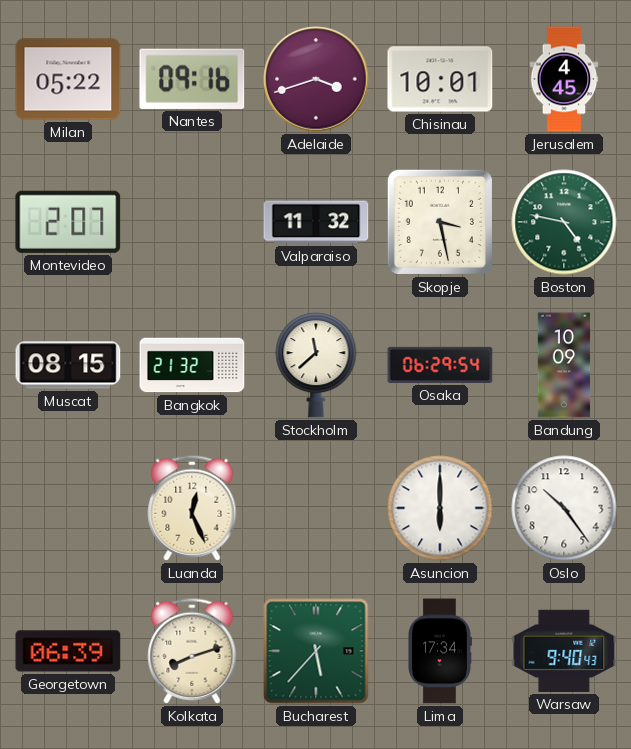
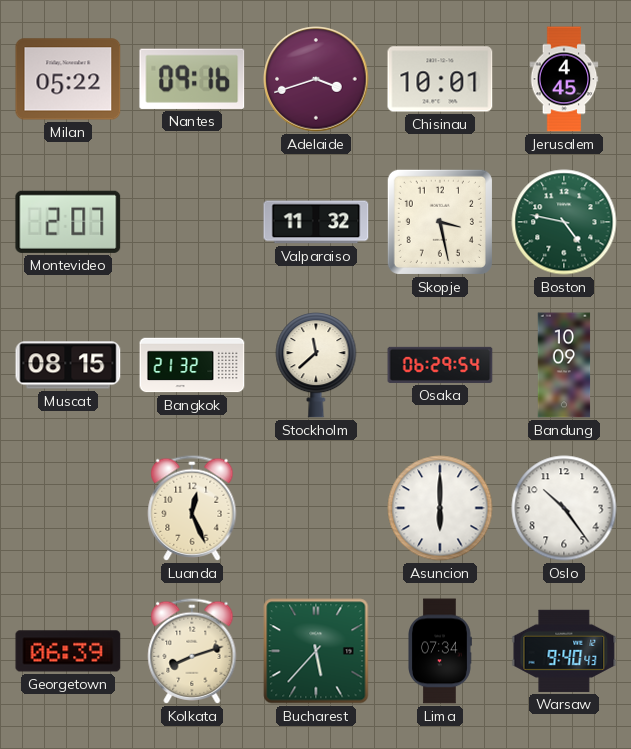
Lima: 17:34 -> 07:34
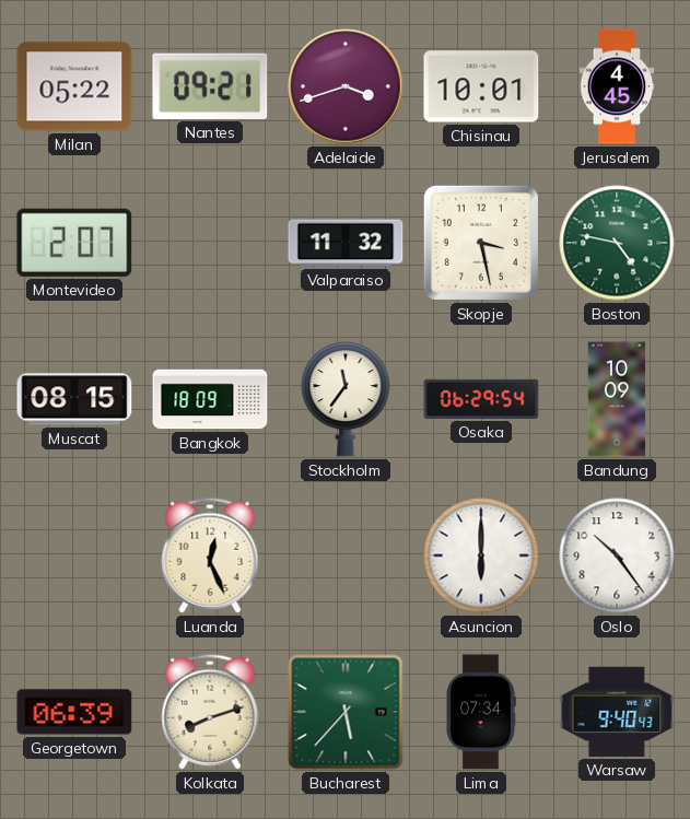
Nantes: 09:16 -> 09:21
Bangkok: 21:32 -> 18:09
Stockholm: 11:38 -> 11:36
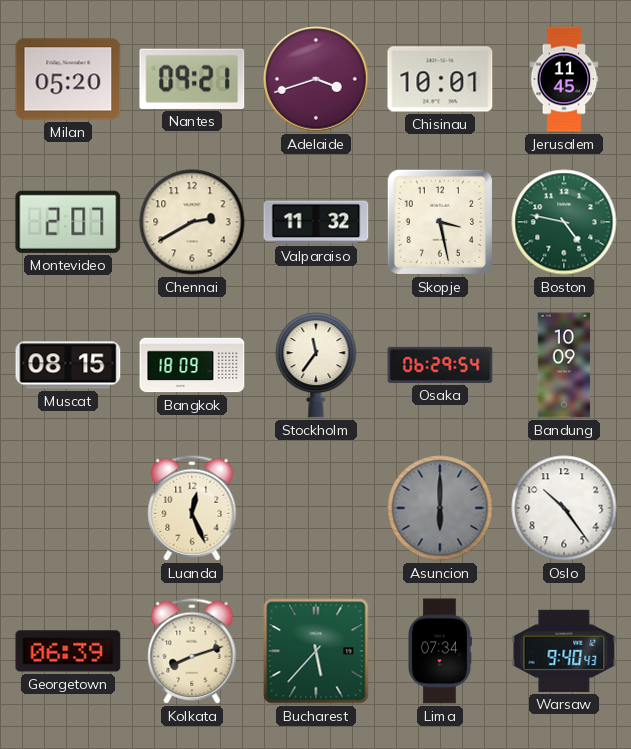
Milan: 05:22 -> 05:20
Jerusalem: 4:45 -> 11:45
Chennai: none -> 2:40
Asuncion dial: white -> grey
